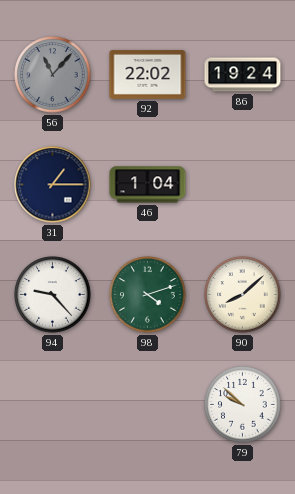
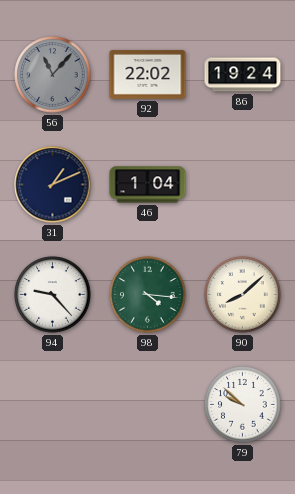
31: 1:15 -> 1:11
98: 4:12 -> 4:16
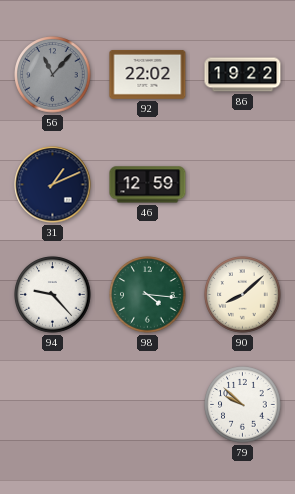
86: 19:24 -> 19:22
46: 1:04 -> 12:59
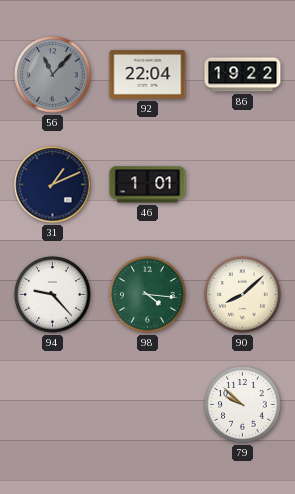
92: 22:02 -> 22:04
46: 12:59 -> 1:01
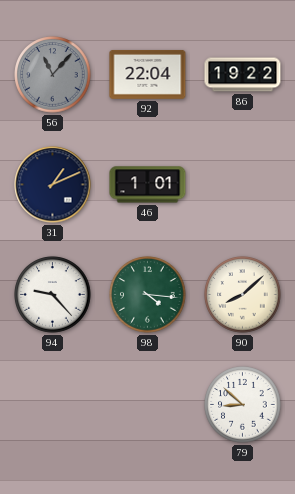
79: 9:52 -> 8:52
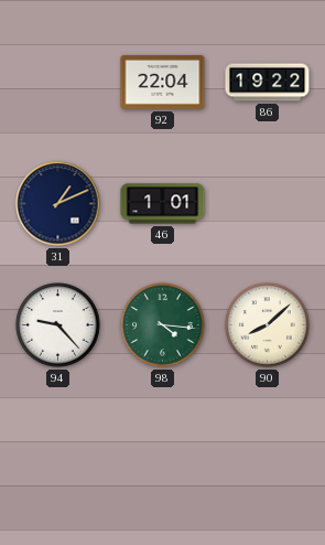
56: 11:07 -> none
79: 8:52 -> none
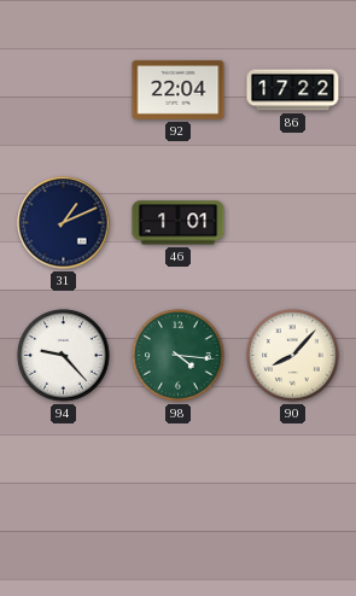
86: 19:22 -> 17:22
90: 8:08 -> 8:07
